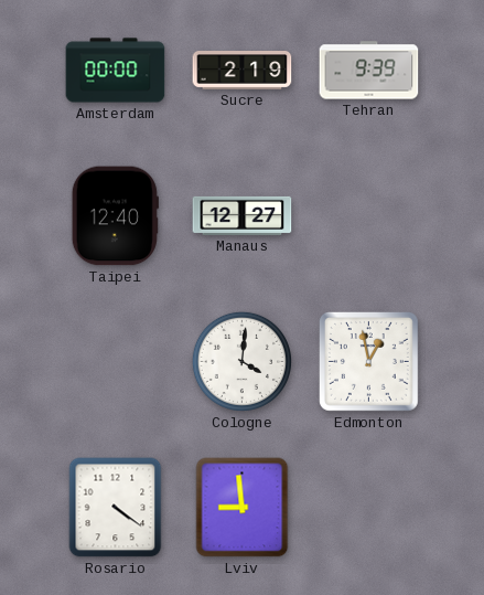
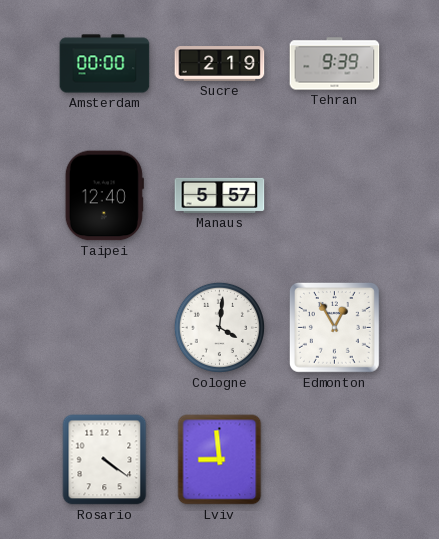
Manaus: 12:27 -> 5:57
Edmonton: 12:58 -> 12:55
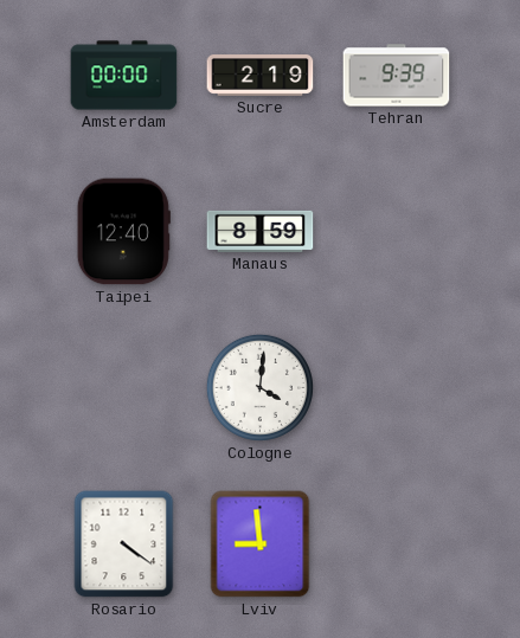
Manaus: 5:57 -> 8:59
Edmonton: 12:55 -> none
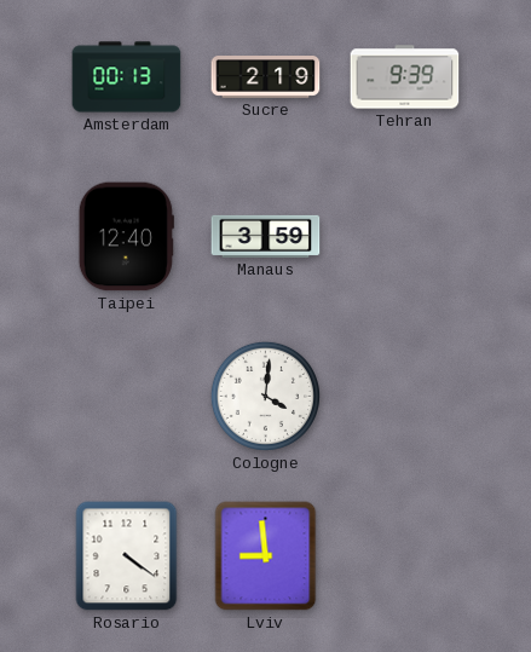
Amsterdam: 00:00 -> 00:13
Manaus: 8:59 -> 3:59
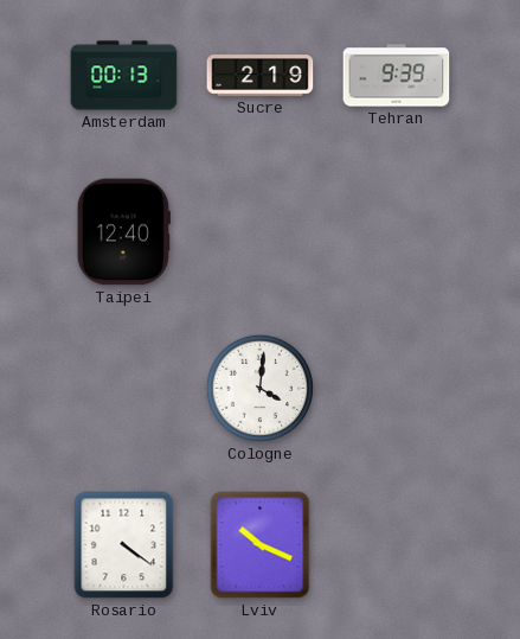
Manaus: 3:59 -> none
Lviv: 8:59 -> 10:19
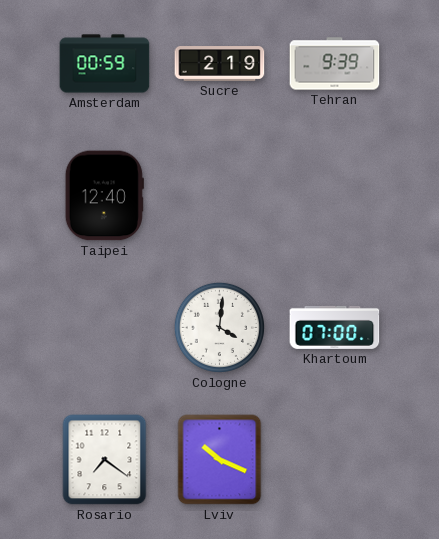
Amsterdam: 00:13 -> 00:59
Khartoum: none -> 07:00
Rosario: 4:21 -> 7:21
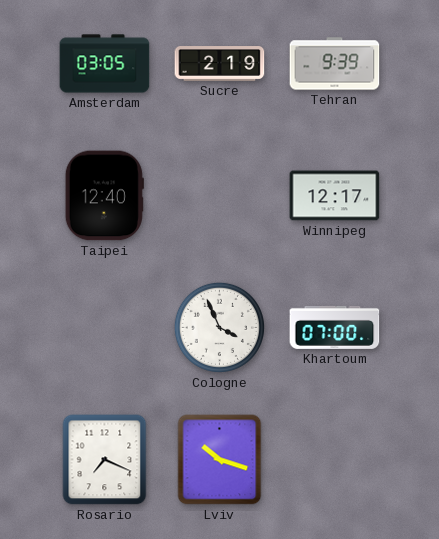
Amsterdam: 00:59 -> 03:05
Winnipeg: none -> 12:17
Cologne: 4:01 -> 3:56
Rosario: 7:21 -> 7:19
Lviv: 10:19 -> 10:18
